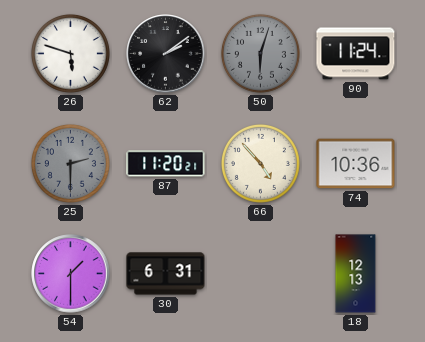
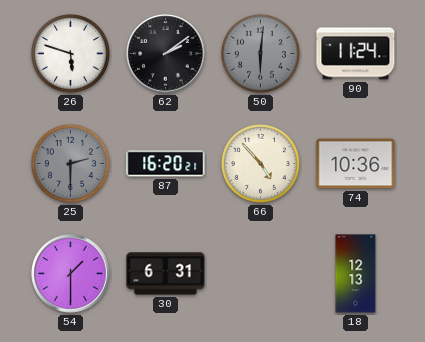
50: 6:03 -> 6:01
87: 11:20 -> 16:20
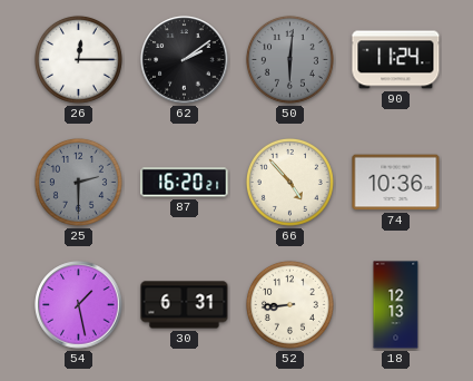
26: 5:48 -> 12:15
54: 1:30 -> 1:28
52: none -> 8:44
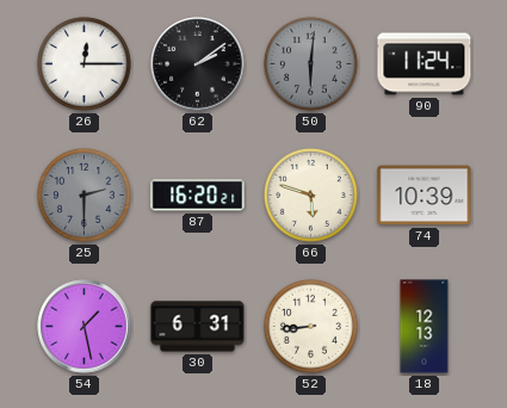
66: 4:53 -> 5:48
74: 10:36 -> 10:39
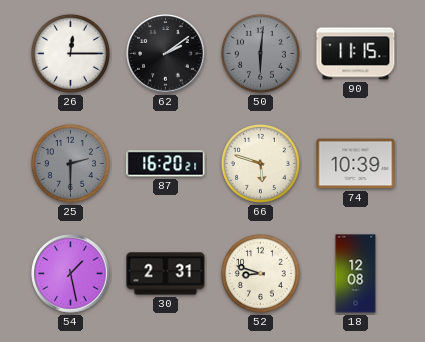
90: 11:24 -> 11:15
30: 6:31 -> 2:31
52: 8:44 -> 8:48
18: 12:13 -> 12:08
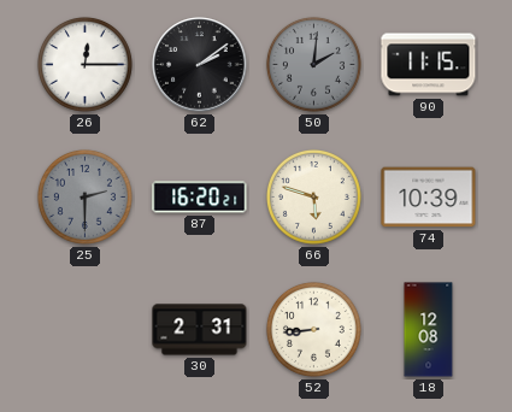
50: 6:01 -> 2:01
54: 1:28 -> none
52: 8:48 -> 8:44
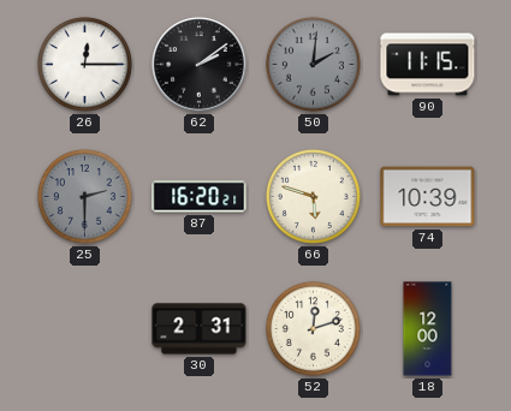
52: 8:44 -> 12:12
18: 12:08 -> 12:00
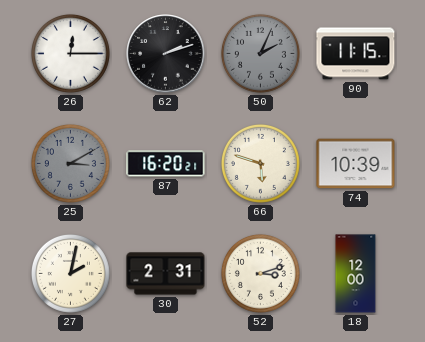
62: 2:09 -> 2:12
50: 2:01 -> 2:04
25: 2:30 -> 3:10
27: none -> 2:02
52: 12:12 -> 3:12
